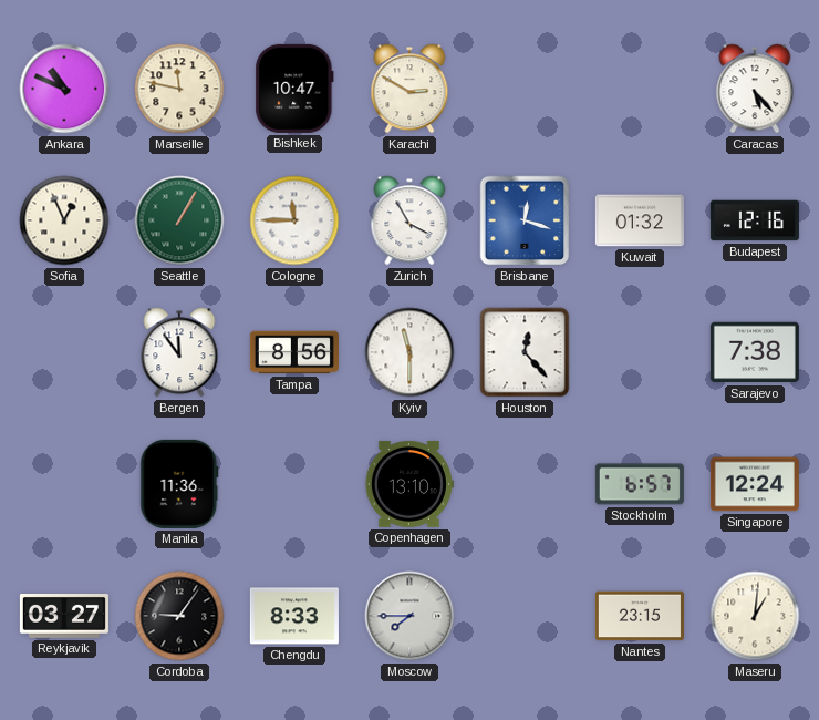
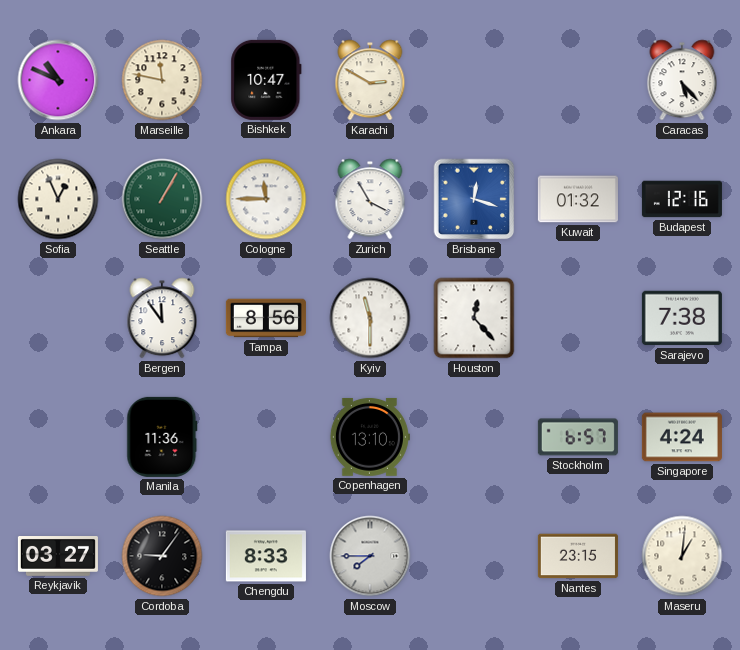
Singapore: 12:24 -> 4:24
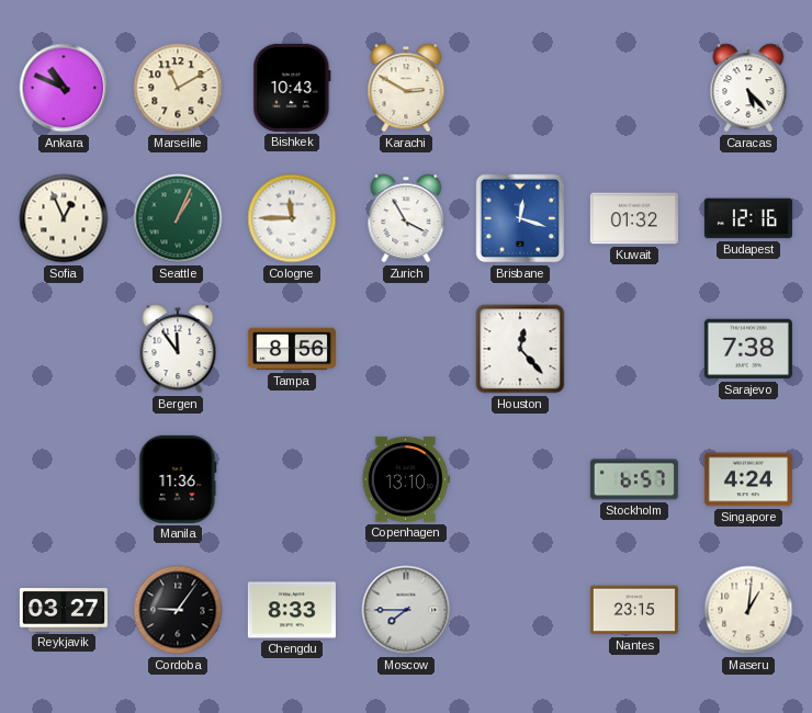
Marseille: 11:47 -> 11:10
Bishkek: 10:47 -> 10:43
Seattle: 1:05 -> 1:04
Kyiv: 11:30 -> none
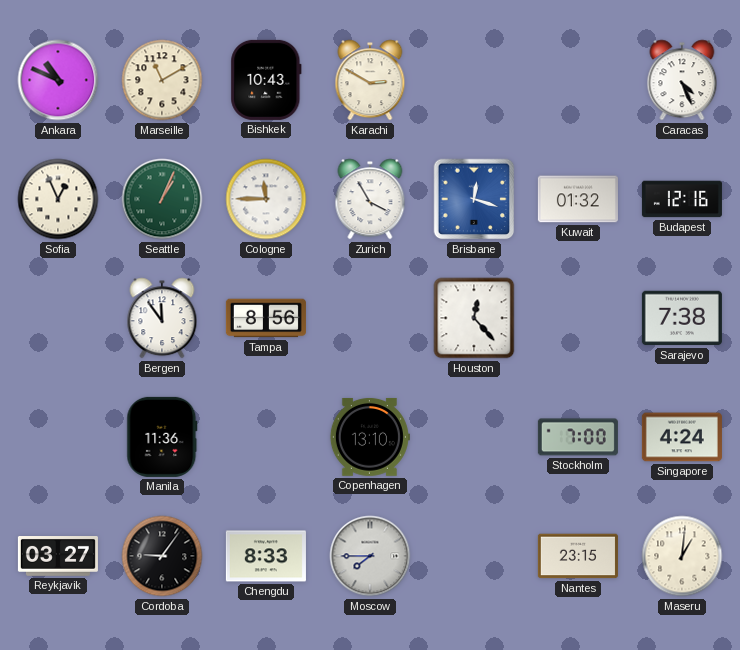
Caracas: 5:23 -> 4:26
Stockholm: 6:57 -> 7:00
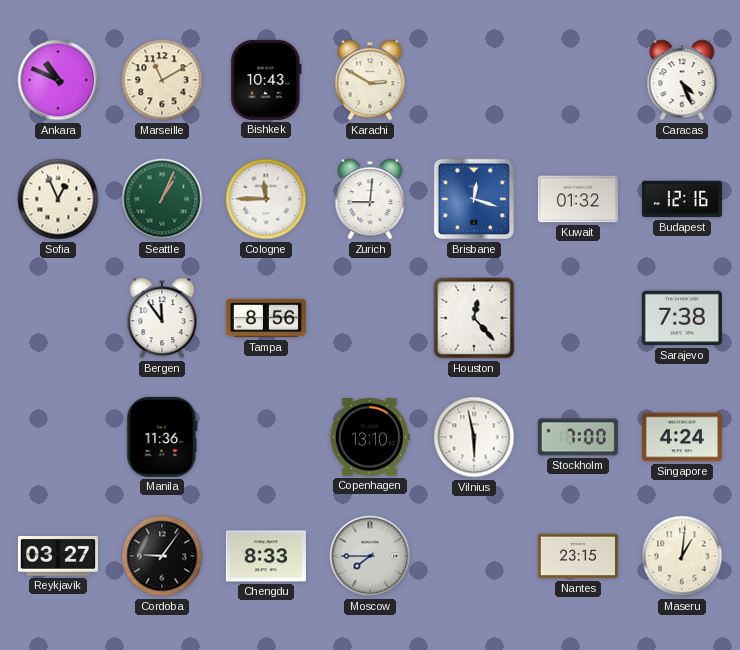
Zurich: 3:55 -> 9:01
Vilnius: none -> 5:58
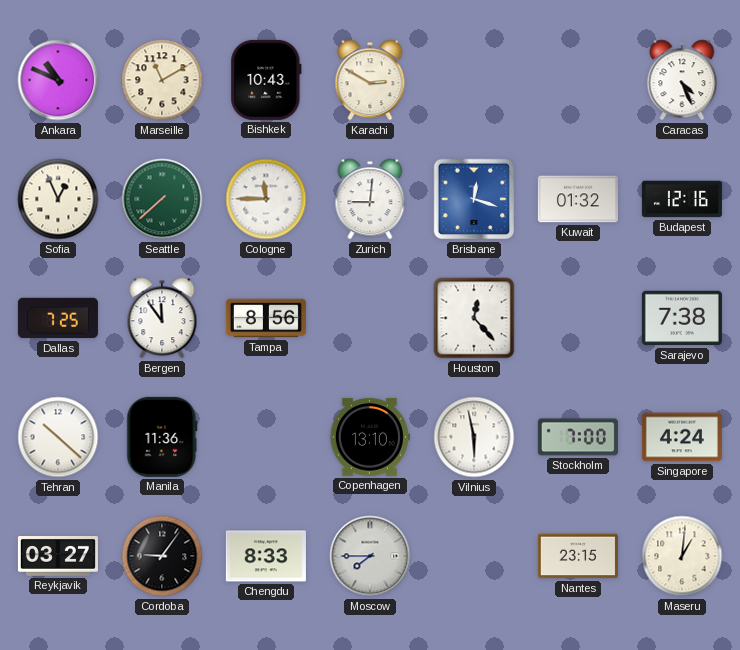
Seattle: 1:04 -> 7:38
Dallas: none -> 7:25
Tehran: none -> 10:22
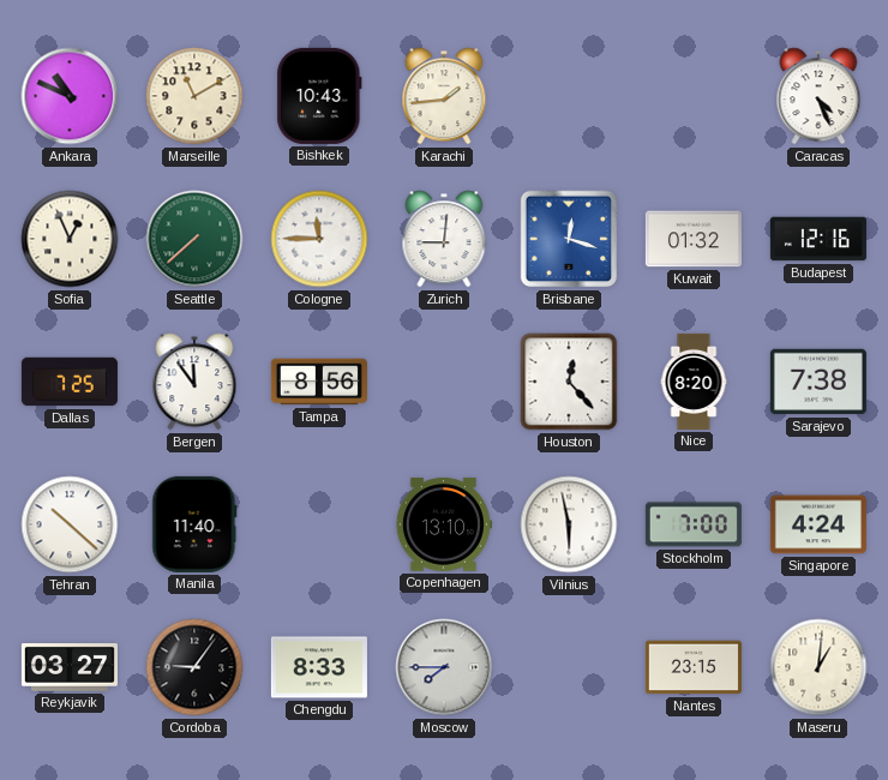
Karachi: 2:50 -> 1:44
Nice: none -> 8:20
Manila: 11:36 -> 11:40
